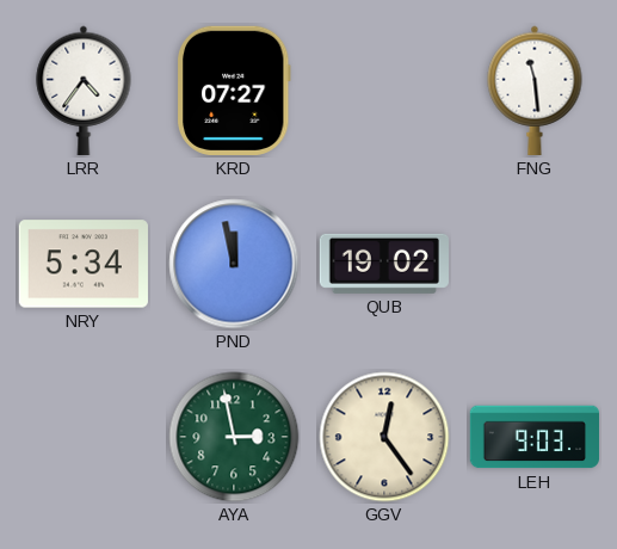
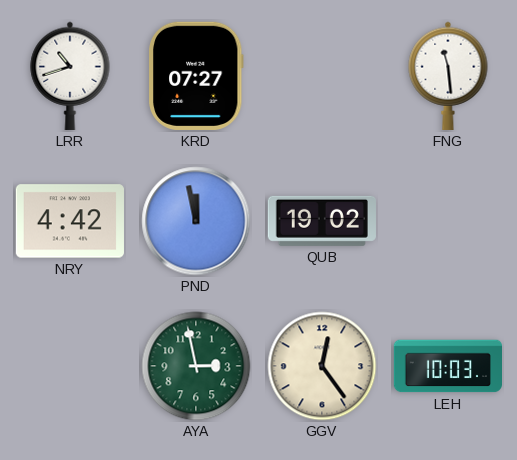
LRR: 4:36 -> 10:42
NRY: 5:34 -> 4:42
LEH: 9:03 -> 10:03
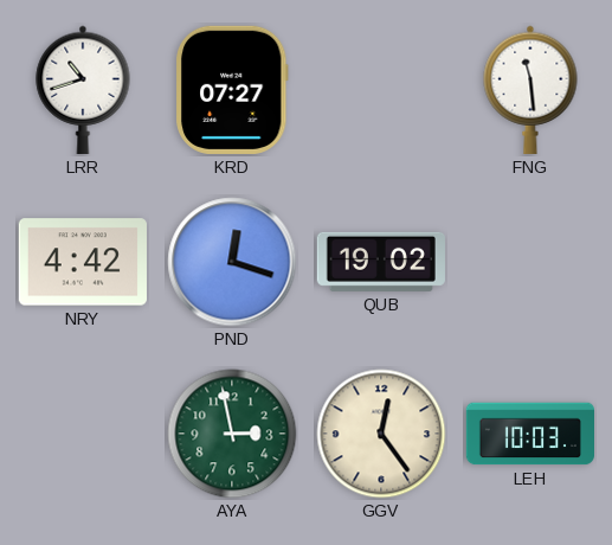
PND: 11:58 -> 12:18
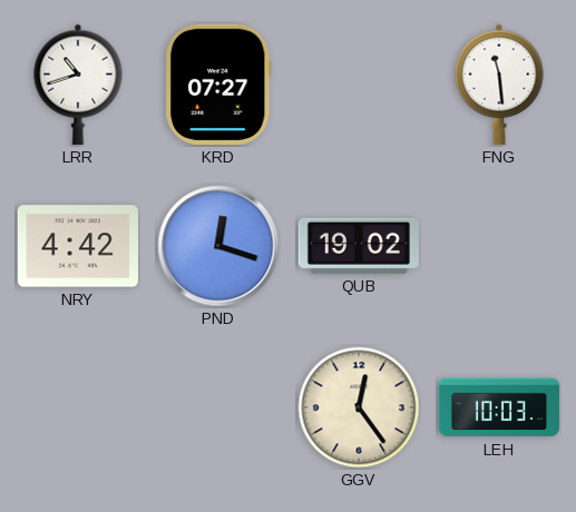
AYA: 2:58 -> none
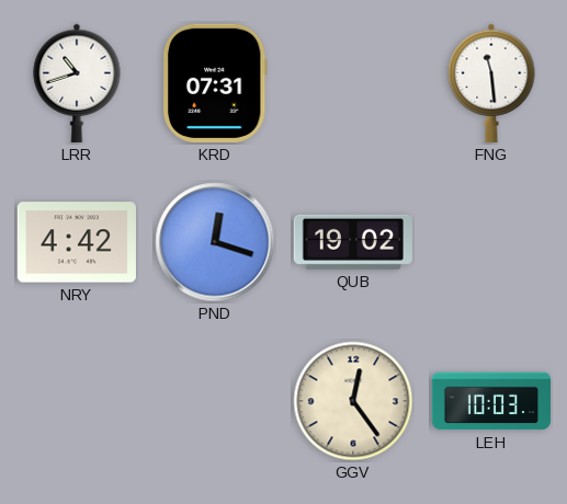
KRD: 07:27 -> 07:31
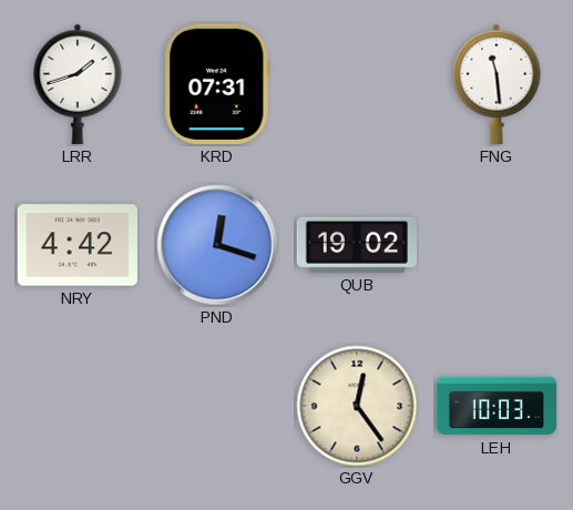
LRR: 10:42 -> 1:42
